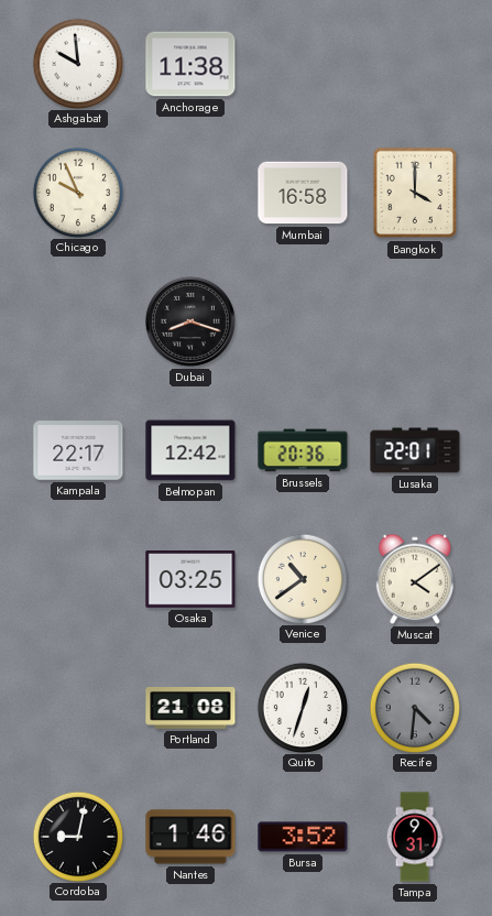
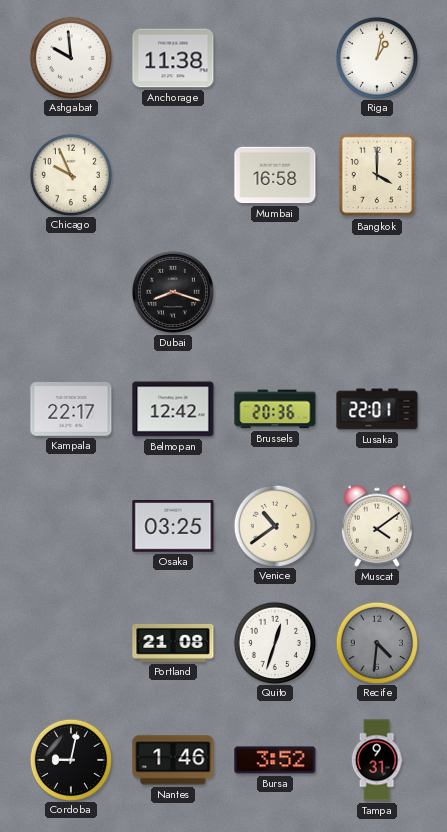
Riga: none -> 1:02
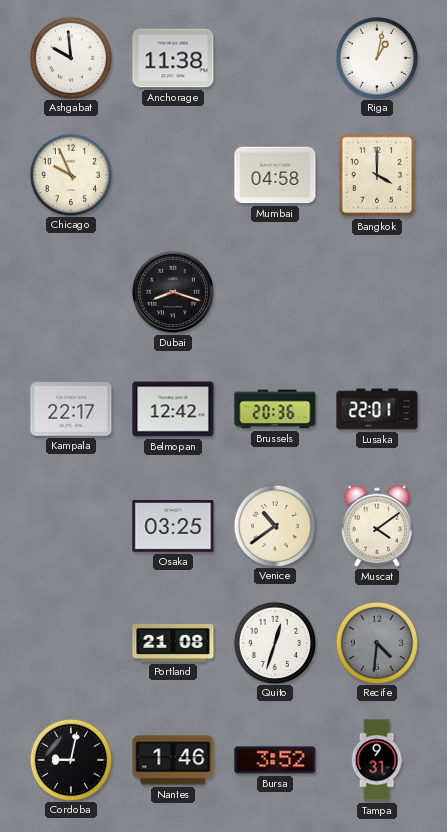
Mumbai: 16:58 -> 04:58
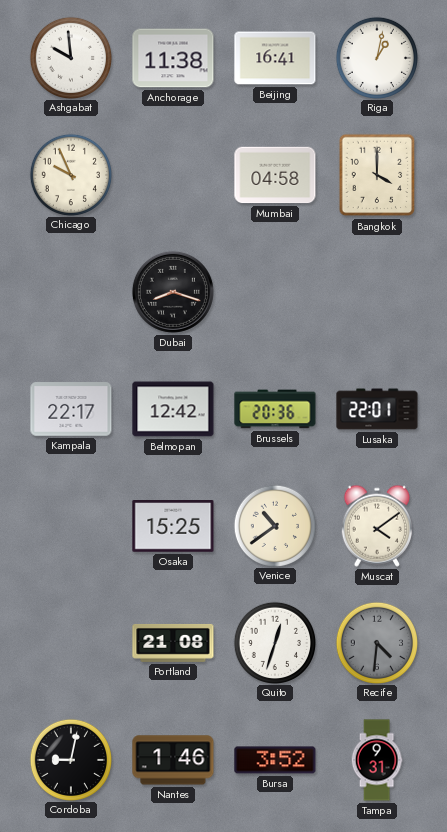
Beijing: none -> 16:41
Osaka: 03:25 -> 15:25
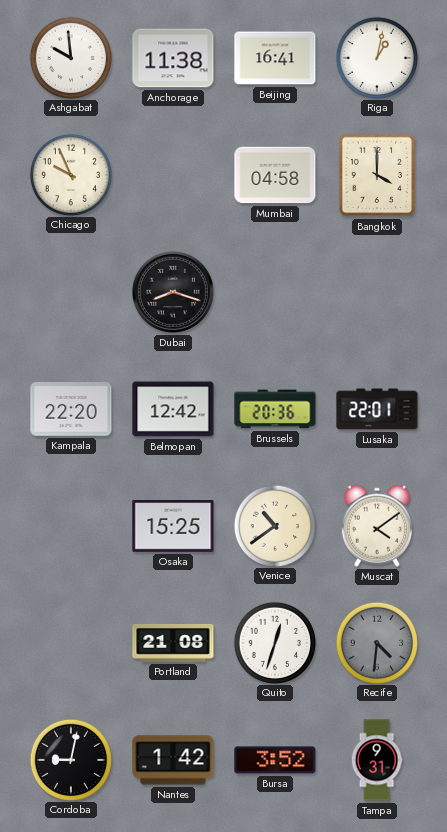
Kampala: 22:17 -> 22:20
Nantes: 1:46 -> 1:42
